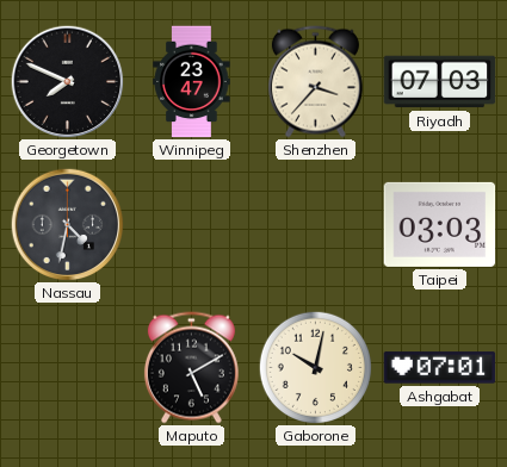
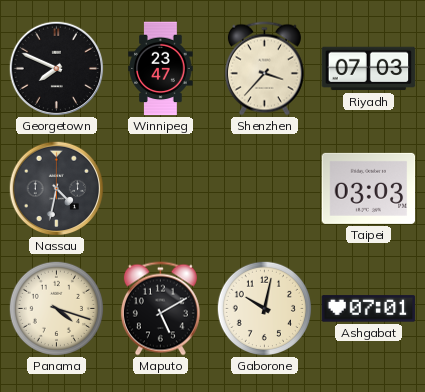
Panama: none -> 4:18
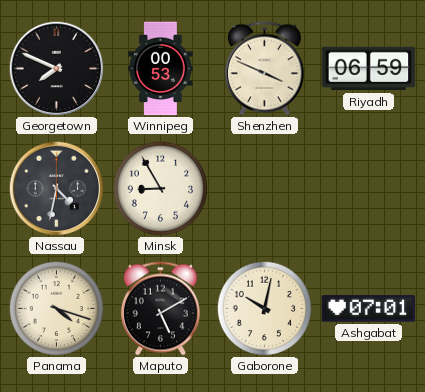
Winnipeg: 23:47 -> 00:53
Shenzhen: 3:37 -> 3:49
Riyadh: 07:03 -> 06:59
Minsk: none -> 8:55
Taipei: 03:03 -> none
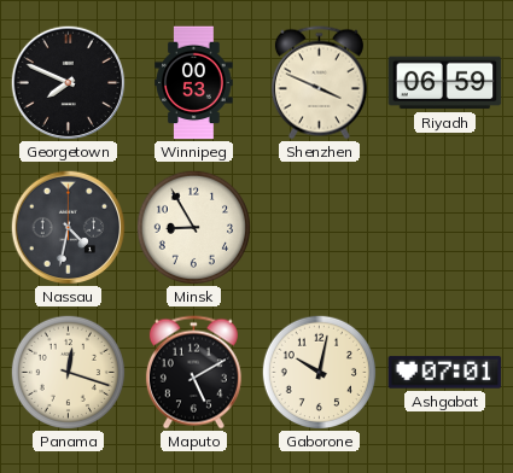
Panama: 4:18 -> 12:18
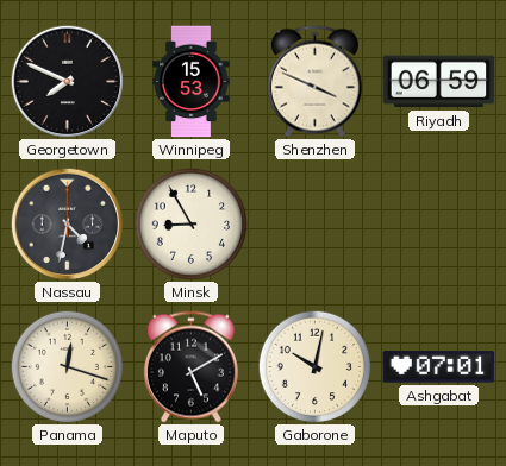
Winnipeg: 00:53 -> 15:53
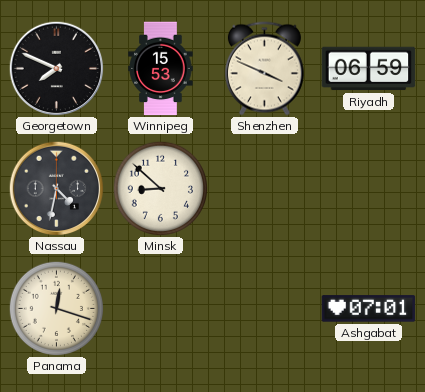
Minsk: 8:55 -> 8:52
Maputo: 5:10 -> none
Gaborone: 10:02 -> none
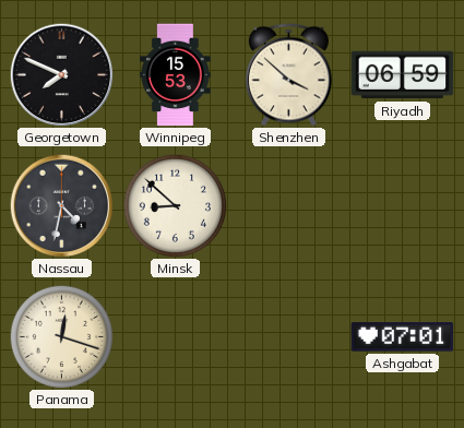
Shenzhen: 3:49 -> 3:52
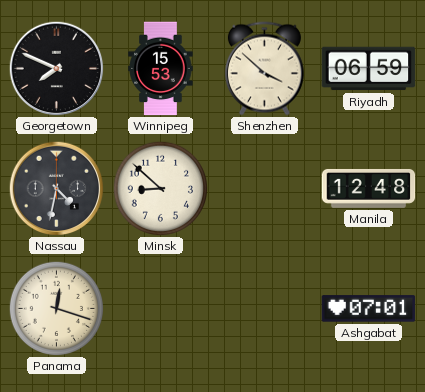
Manila: none -> 12:48
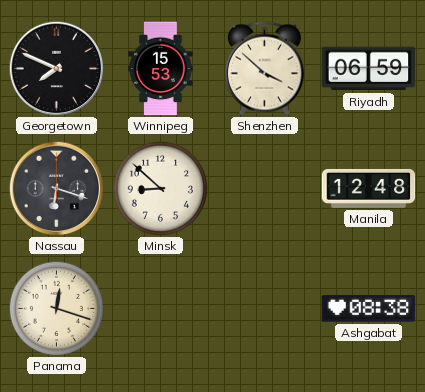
Nassau: 4:32 -> 6:18
Ashgabat: 07:01 -> 08:38
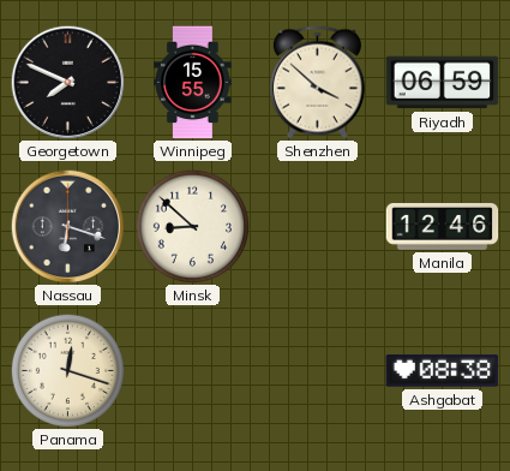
Winnipeg: 15:53 -> 15:55
Manila: 12:48 -> 12:46
